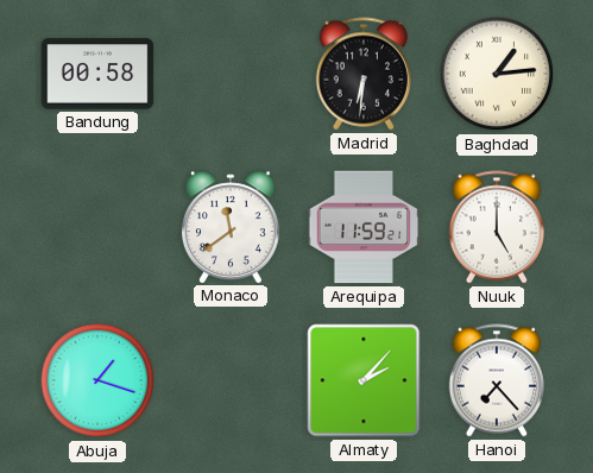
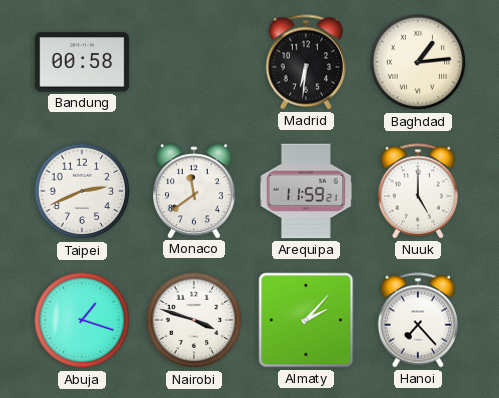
Taipei: none -> 2:41
Nairobi: none -> 3:48
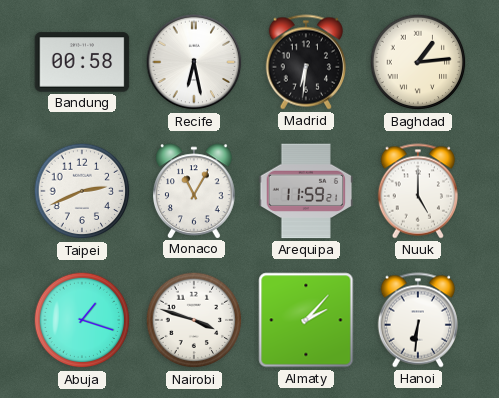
Recife: none -> 6:28
Monaco: 11:39 -> 11:05
Hanoi: 7:23 -> 6:31
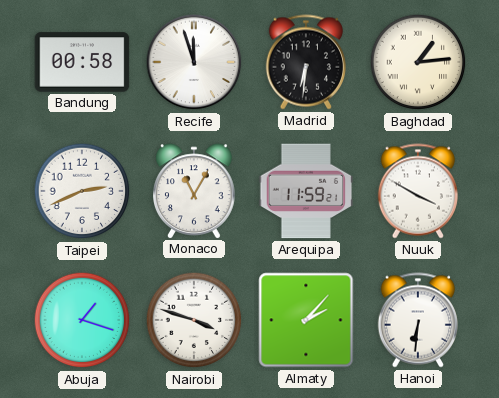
Recife: 6:28 -> 11:57
Nuuk: 5:00 -> 3:50
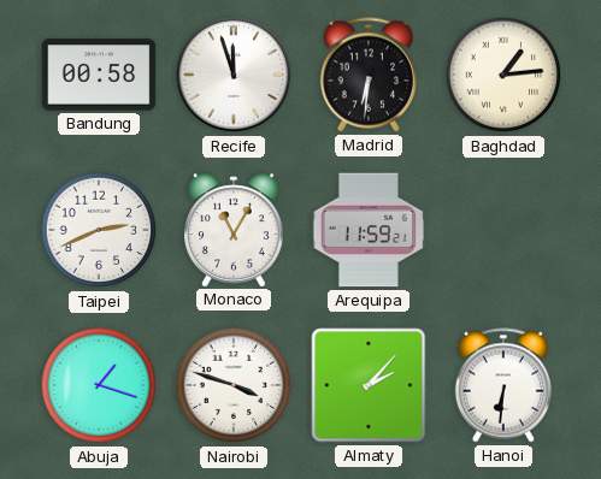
Nuuk: 3:50 -> none
